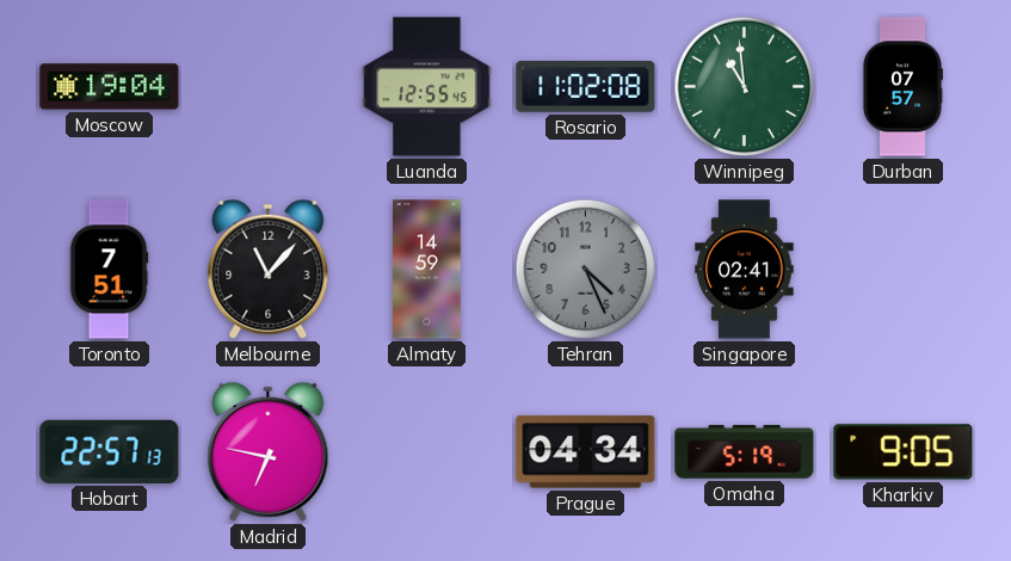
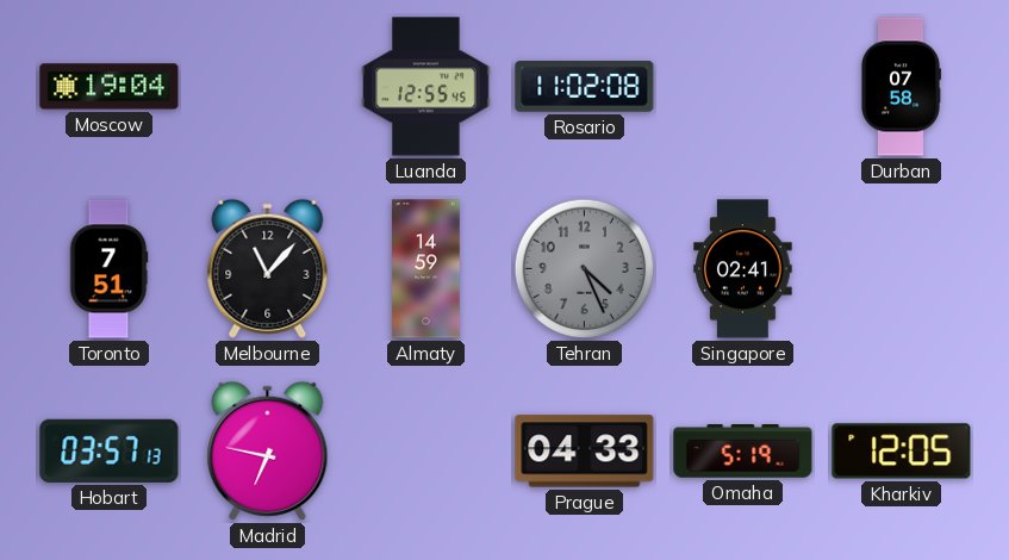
Winnipeg: 10:59 -> none
Durban: 07:57 -> 07:58
Hobart: 22:57 -> 03:57
Prague: 04:34 -> 04:33
Kharkiv: 9:05 -> 12:05
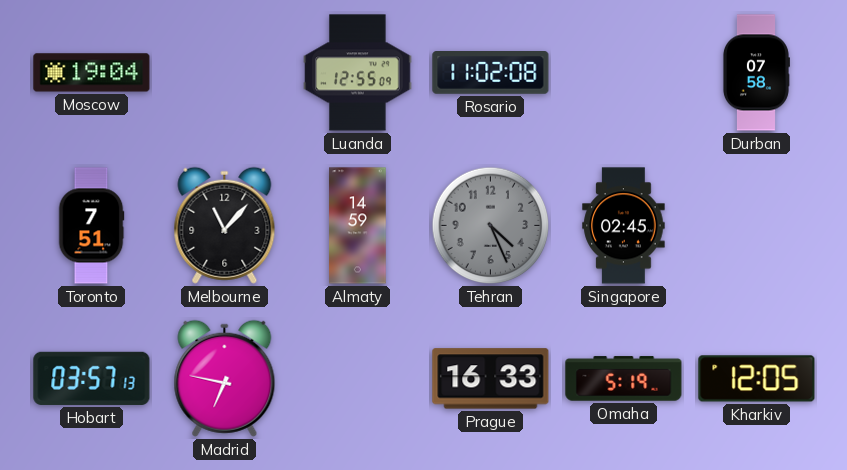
Luanda: 12:55:45 -> 12:55:09
Singapore: 02:41 -> 02:45
Prague: 04:33 -> 16:33
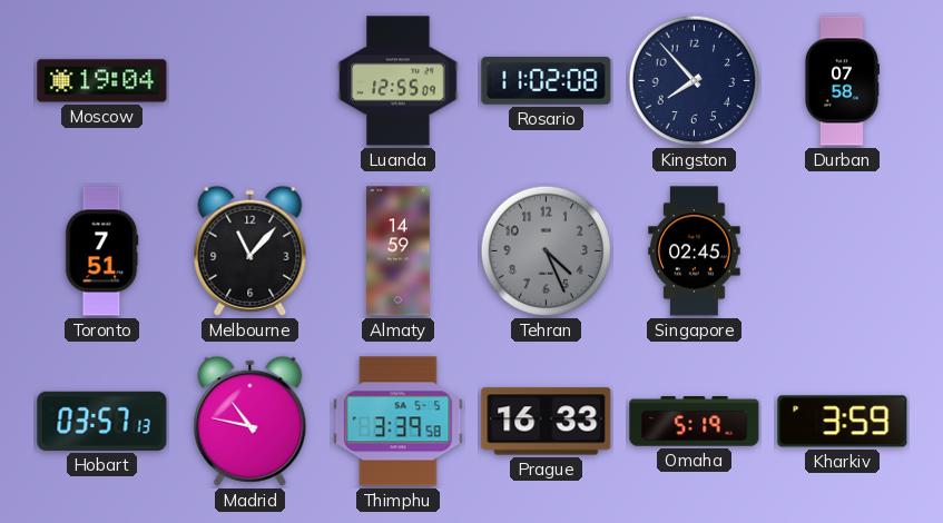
Kingston: none -> 7:53
Madrid: 6:47 -> 10:47
Thimphu: none -> 3:39
Kharkiv: 12:05 -> 3:59
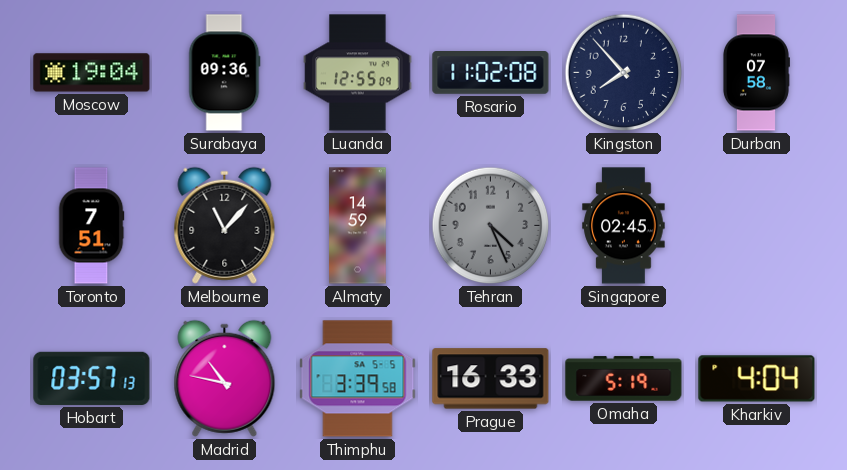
Surabaya: none -> 09:36
Kharkiv: 3:59 -> 4:04
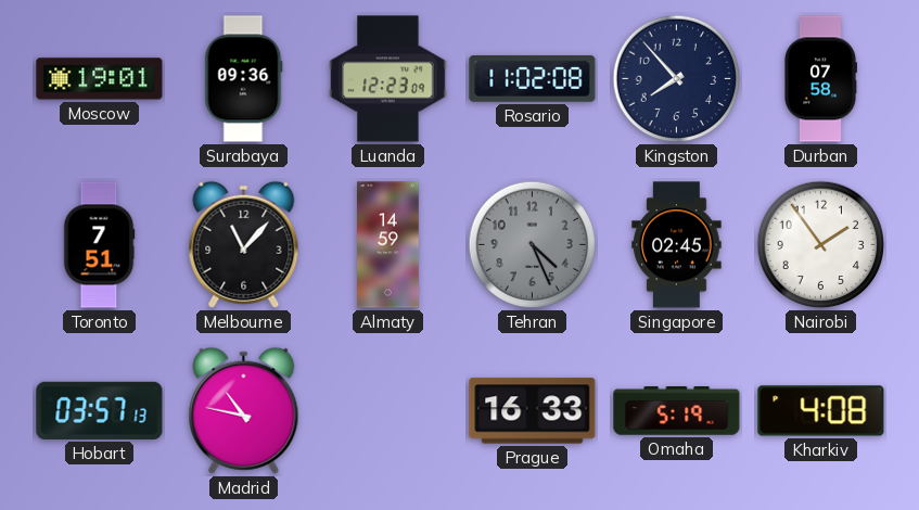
Moscow: 19:04 -> 19:01
Luanda: 12:55 -> 12:23
Nairobi: none -> 1:54
Thimphu: 3:39 -> none
Kharkiv: 4:04 -> 4:08
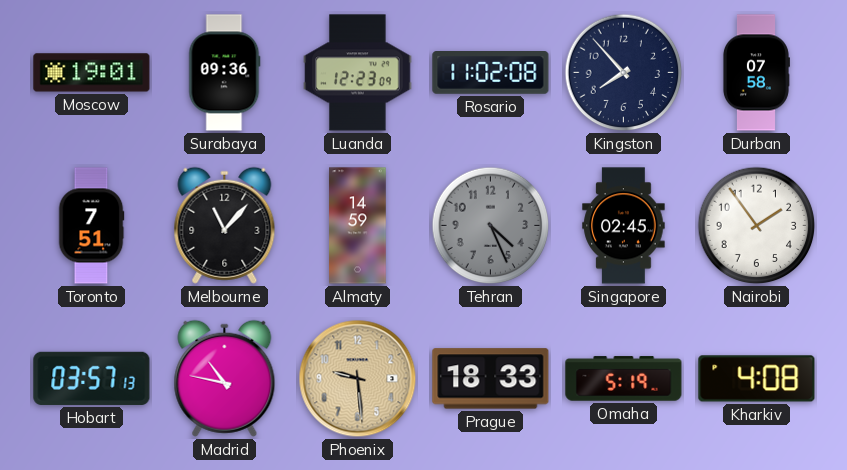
Phoenix: none -> 9:29
Prague: 16:33 -> 18:33
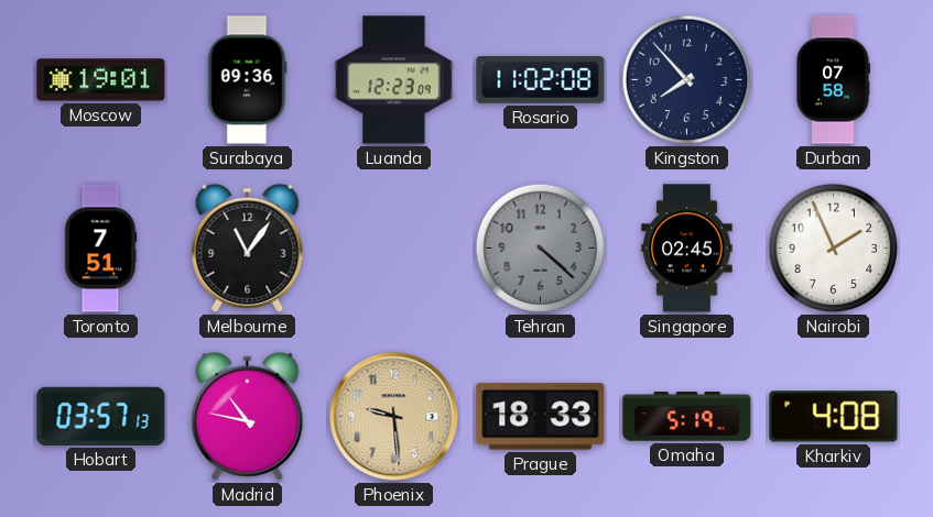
Melbourne: 11:07 -> 11:06
Almaty: 14:59 -> none
Tehran: 4:26 -> 4:22
Nairobi: 1:54 -> 1:56
